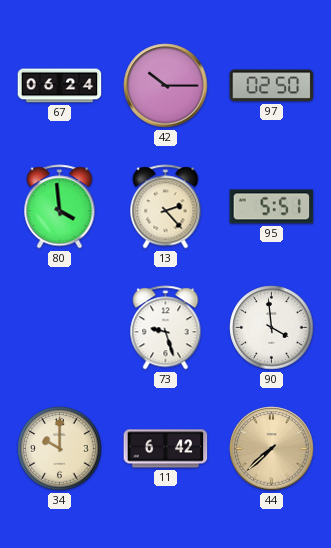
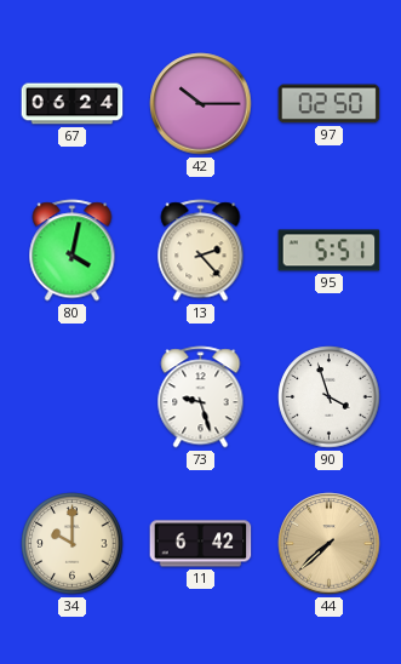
80: 3:59 -> 4:02
90: 3:59 -> 3:57
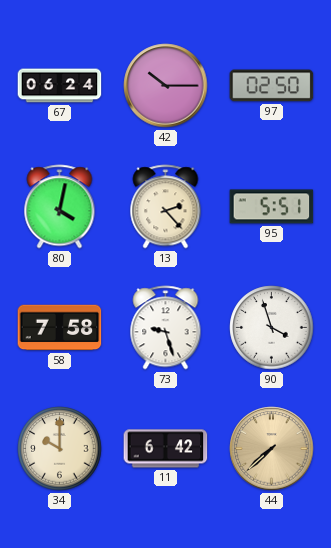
58: none -> 7:58
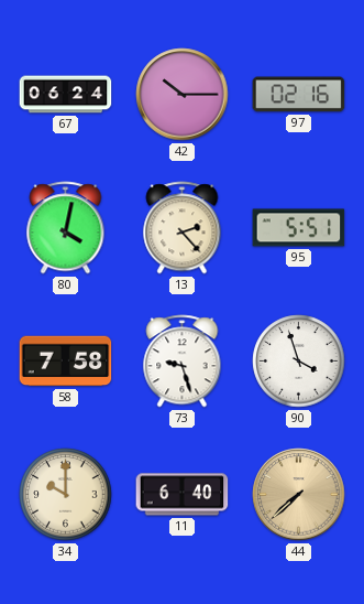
97: 02:50 -> 02:16
11: 6:42 -> 6:40
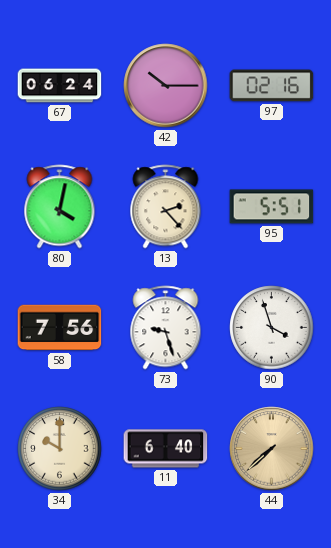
58: 7:58 -> 7:56
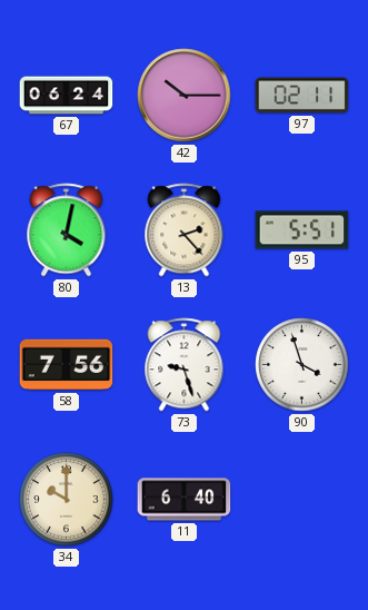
97: 02:16 -> 02:11
44: 7:38 -> none
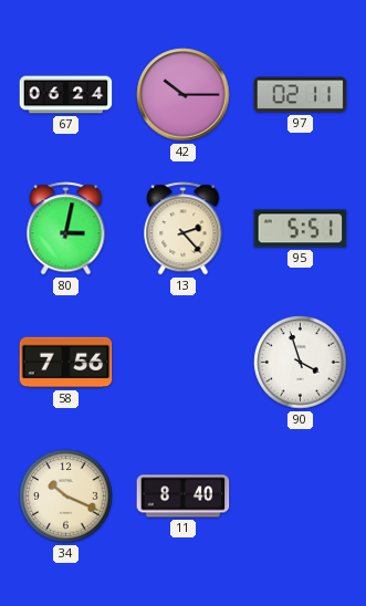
80: 4:02 -> 3:02
73: 9:27 -> none
34: 10:00 -> 10:19
11: 6:40 -> 8:40
